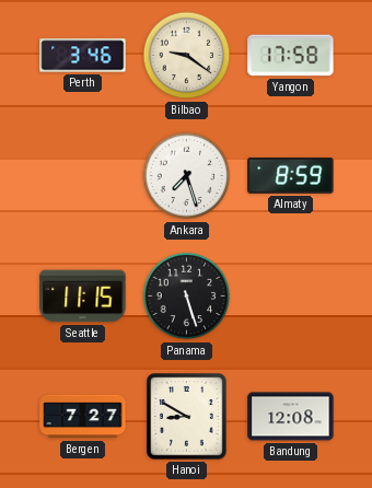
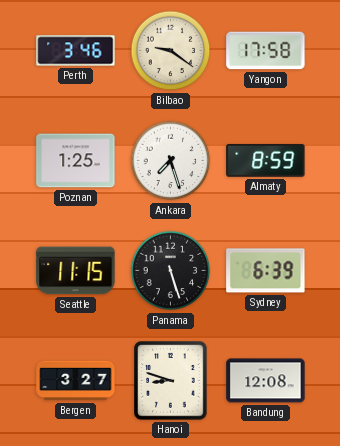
Poznan: none -> 1:25
Sydney: none -> 6:39
Bergen: 7:27 -> 3:27
Hanoi: 8:50 -> 8:48
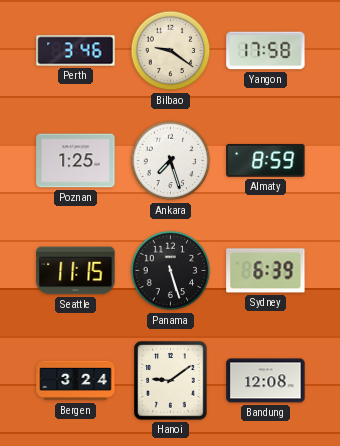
Bergen: 3:27 -> 3:24
Hanoi: 8:48 -> 9:09
